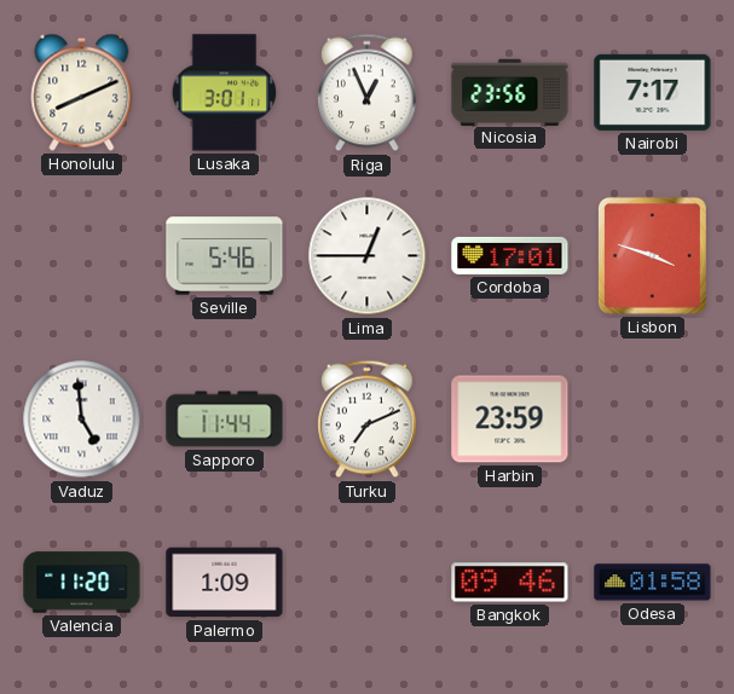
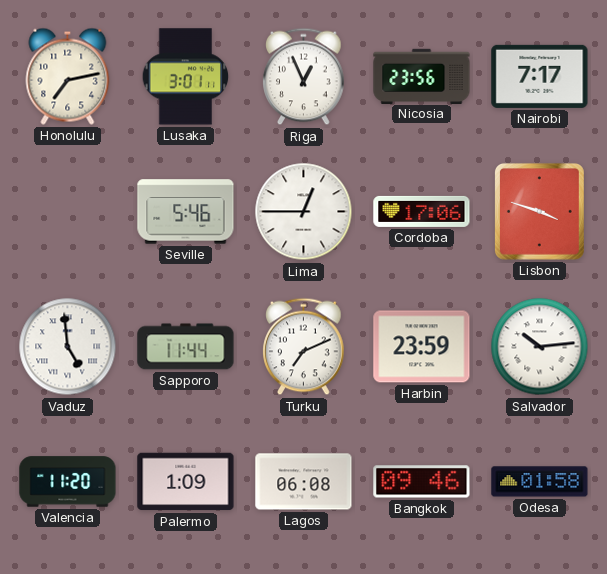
Honolulu: 8:11 -> 7:13
Cordoba: 17:01 -> 17:06
Salvador: none -> 10:14
Lagos: none -> 06:08
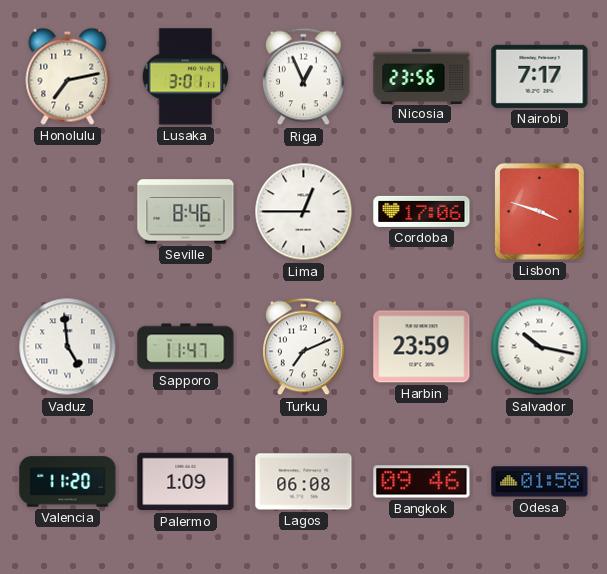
Seville: 5:46 -> 8:46
Sapporo: 11:44 -> 11:47
Salvador: 10:14 -> 10:17
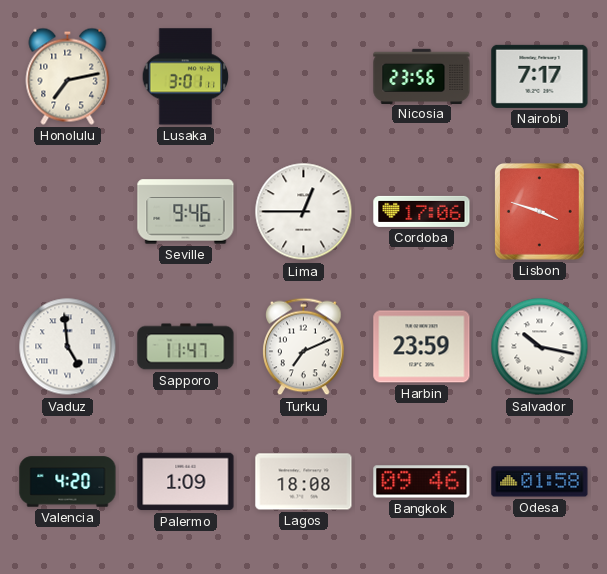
Riga: 12:56 -> none
Seville: 8:46 -> 9:46
Valencia: 11:20 -> 4:20
Lagos: 06:08 -> 18:08
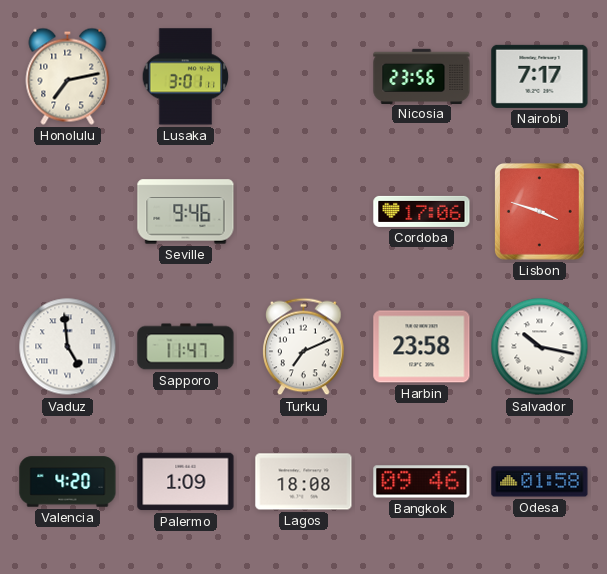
Lima: 12:45 -> none
Harbin: 23:59 -> 23:58
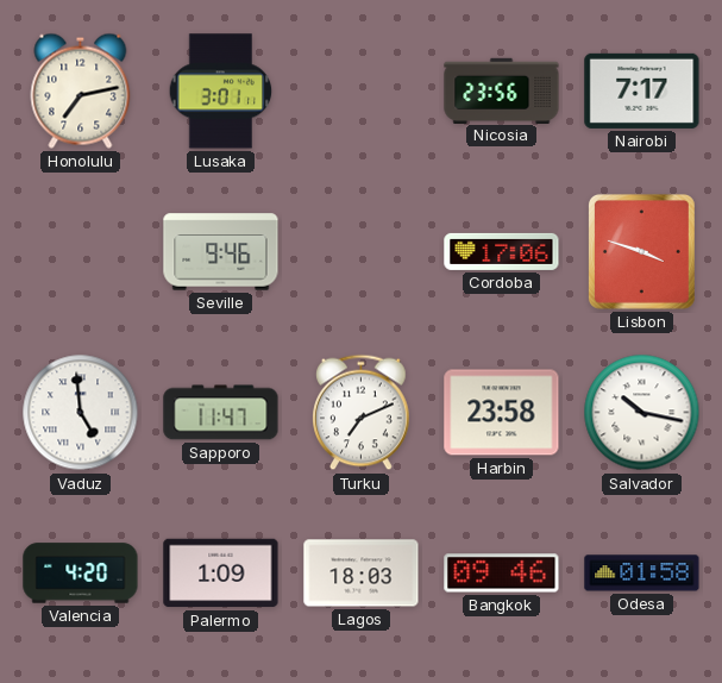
Lagos: 18:08 -> 18:03
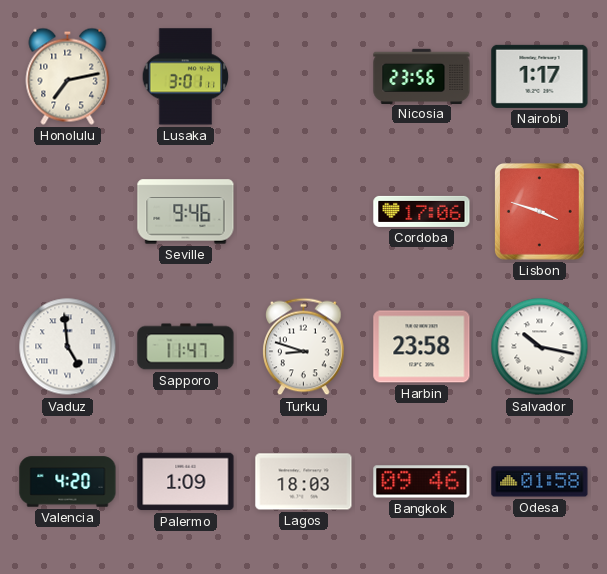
Nairobi: 7:17 -> 1:17
Turku: 7:11 -> 8:48
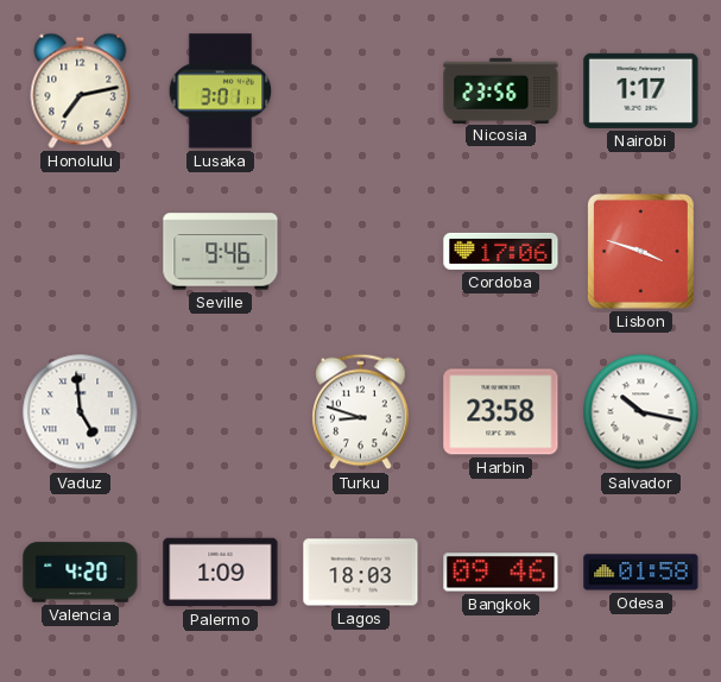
Sapporo: 11:47 -> none
